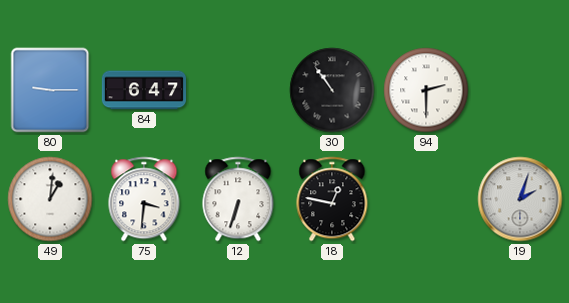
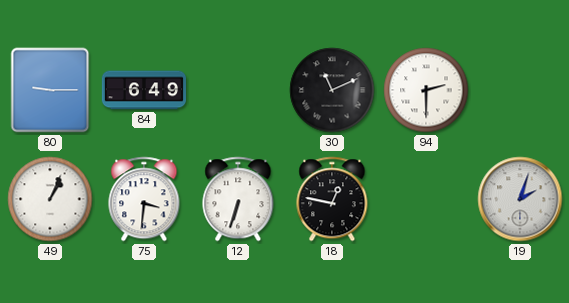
84: 6:47 -> 6:49
30: 10:54 -> 11:11
49: 1:01 -> 1:04
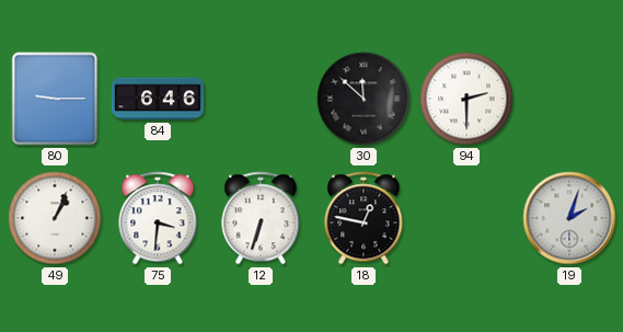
84: 6:49 -> 6:46
30: 11:11 -> 11:52
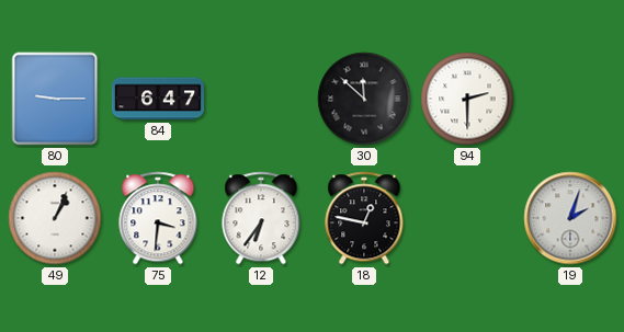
84: 6:46 -> 6:47
12: 6:33 -> 6:36
